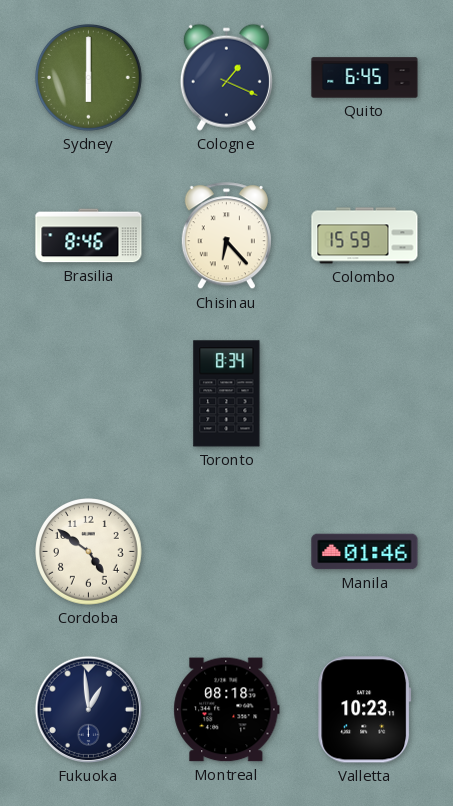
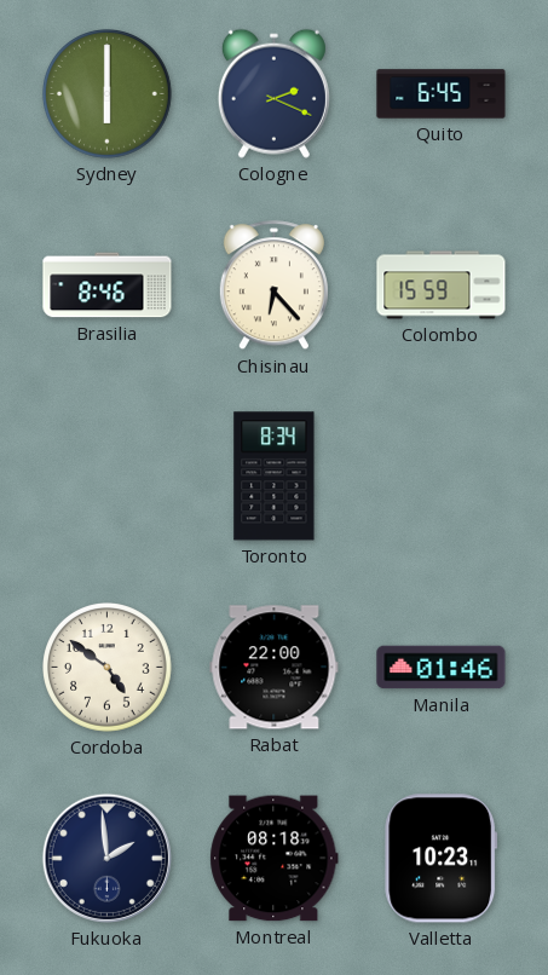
Cologne: 1:19 -> 2:19
Rabat: none -> 22:00
Fukuoka: 12:59 -> 1:59
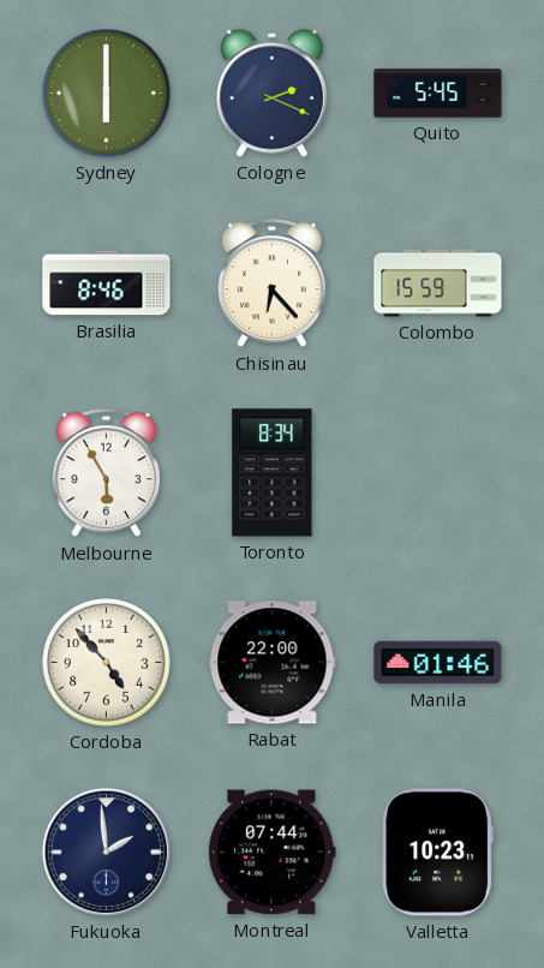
Quito: 6:45 -> 5:45
Melbourne: none -> 5:55
Cordoba: 4:51 -> 4:53
Montreal: 08:18 -> 07:44
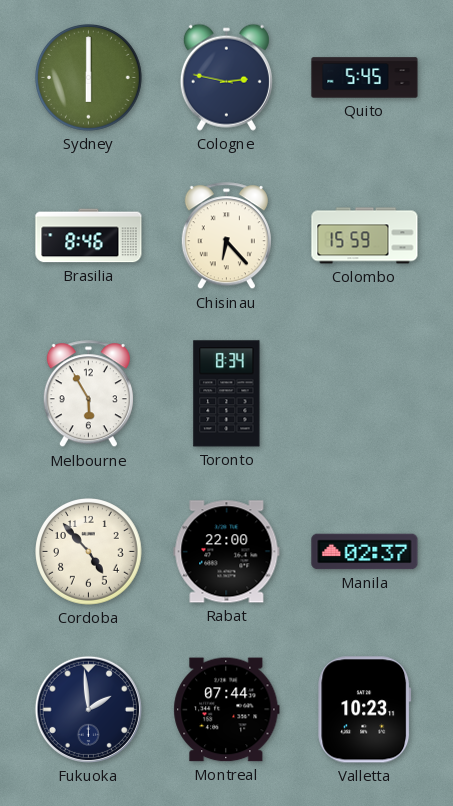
Cologne: 2:19 -> 2:47
Manila: 01:46 -> 02:37
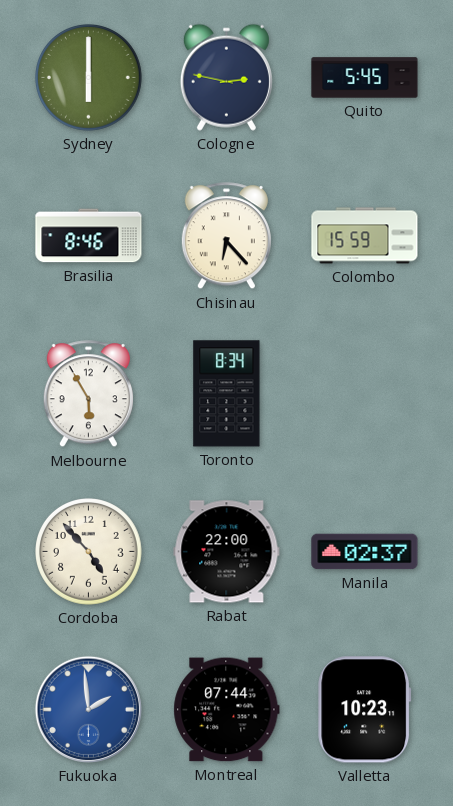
Fukuoka dial: navy -> blue
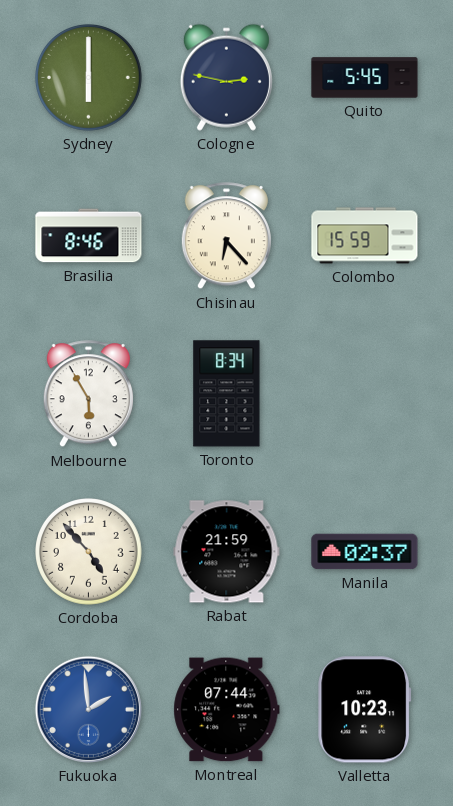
Rabat: 22:00 -> 21:59
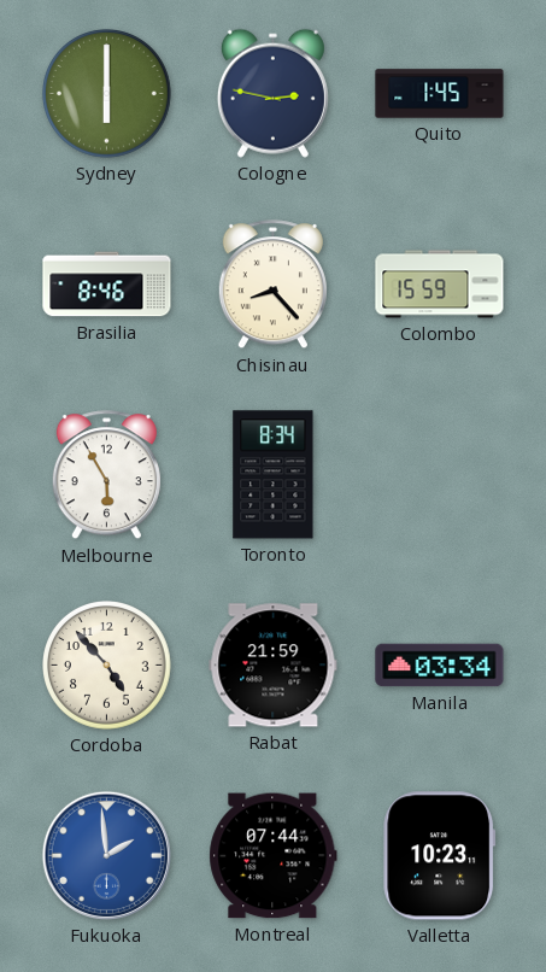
Quito: 5:45 -> 1:45
Chisinau: 6:23 -> 8:23
Manila: 02:37 -> 03:34
